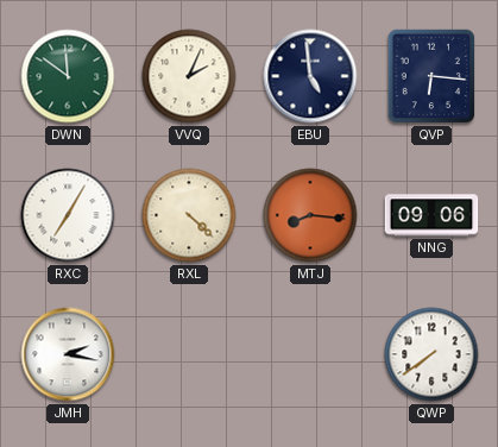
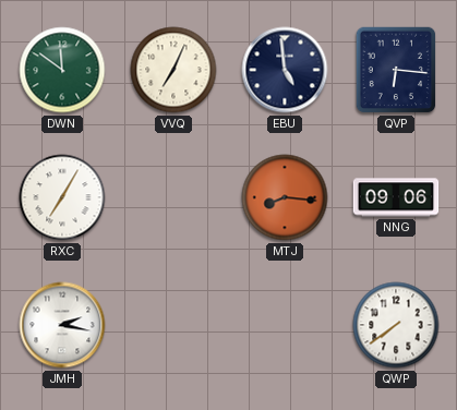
VVQ: 2:04 -> 7:04
RXL: 4:22 -> none
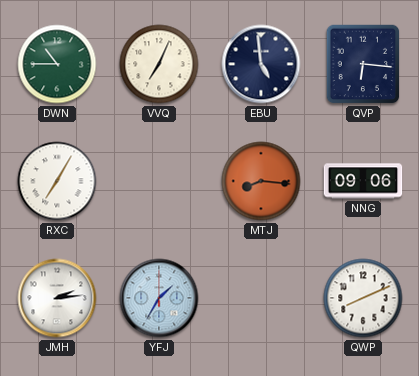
DWN: 11:51 -> 10:45
JMH: 2:17 -> 2:14
YFJ: none -> 1:35
QWP: 7:39 -> 8:11
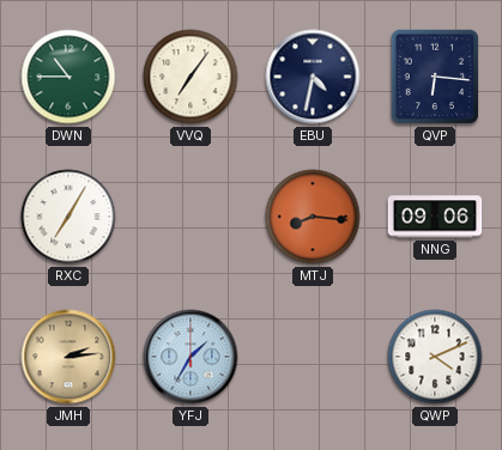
VVQ: 7:04 -> 7:06
EBU: 4:59 -> 4:32
JMH dial: white -> champagne
QWP: 8:11 -> 4:11
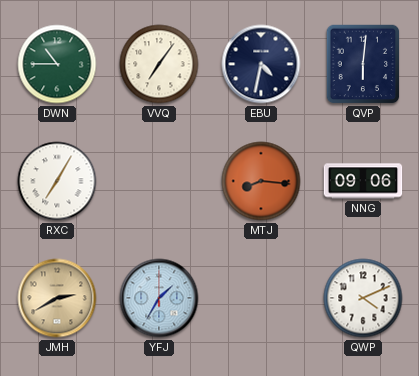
QVP: 6:16 -> 6:01
JMH: 2:14 -> 2:40
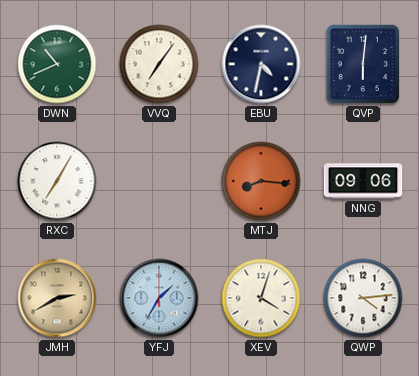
DWN: 10:45 -> 10:41
XEV: none -> 4:03
QWP: 4:11 -> 4:14
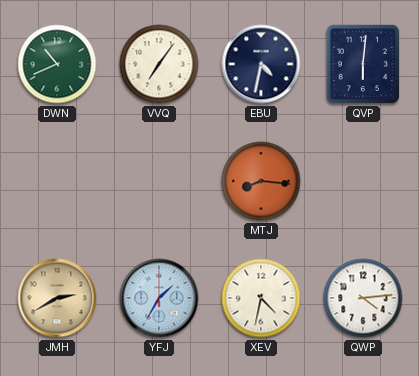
RXC: 7:05 -> none
NNG: 09:06 -> none
XEV: 4:03 -> 4:32
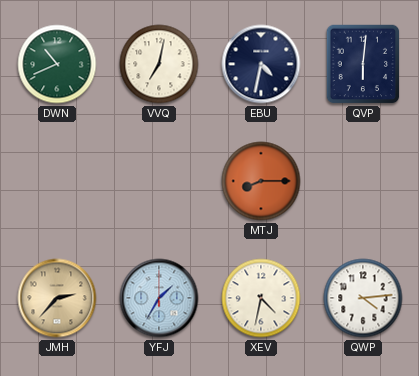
VVQ: 7:06 -> 7:02
MTJ: 8:16 -> 8:15
JMH: 2:40 -> 2:37
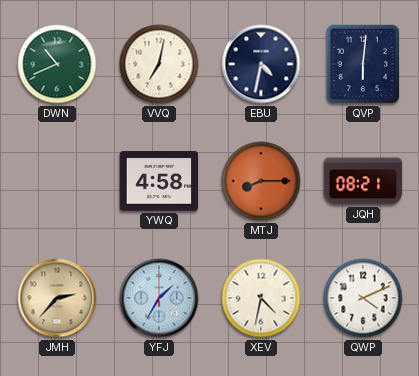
YWQ: none -> 4:58
JQH: none -> 08:21
QWP: 4:14 -> 4:11
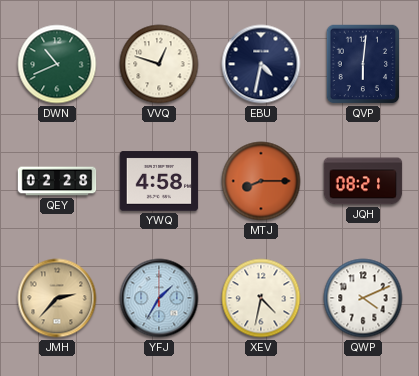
VVQ: 7:02 -> 12:48
QEY: none -> 02:28
